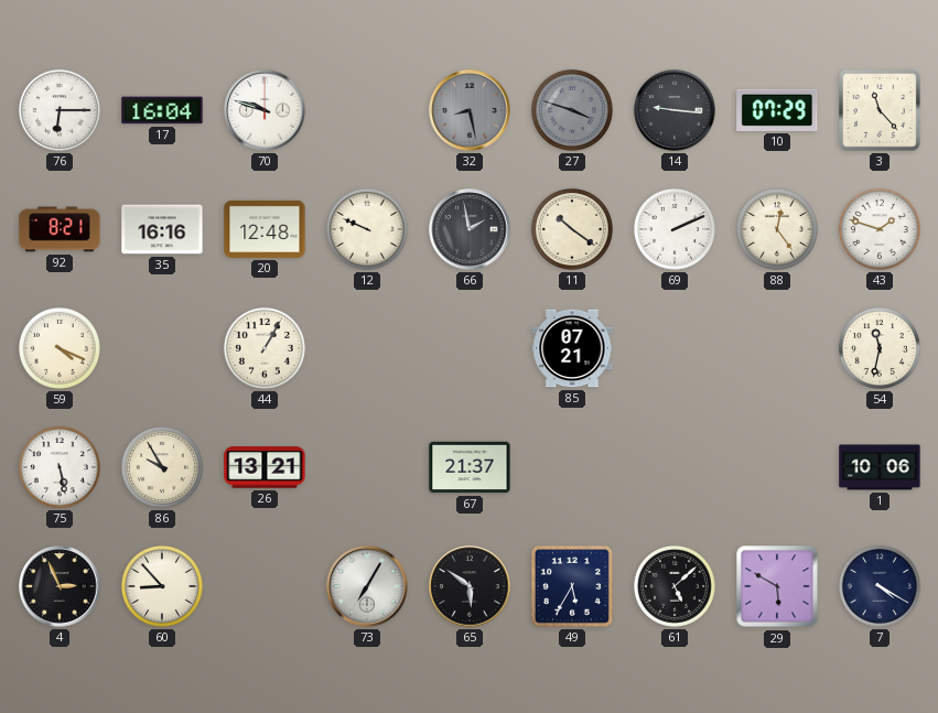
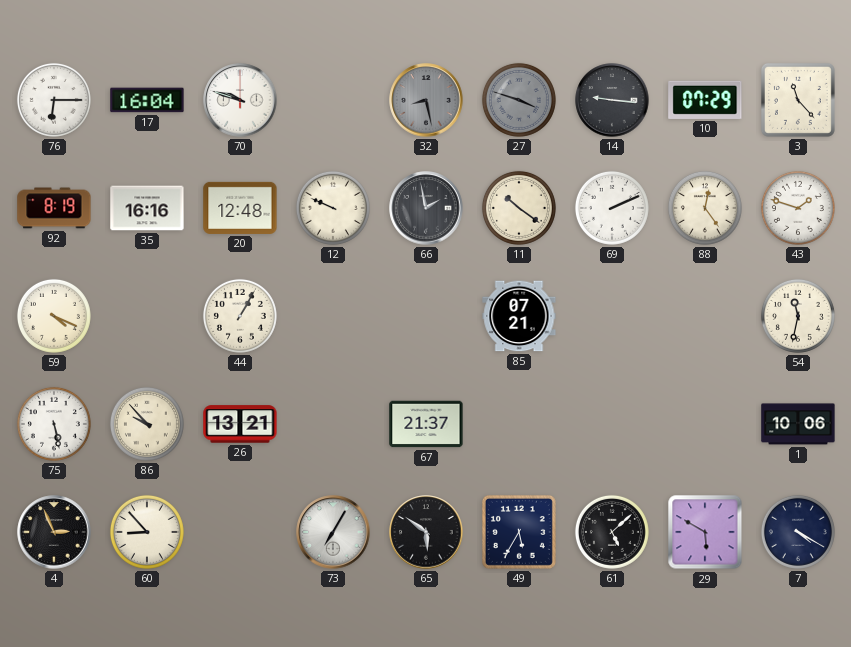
92: 8:21 -> 8:19
86: 9:55 -> 9:53
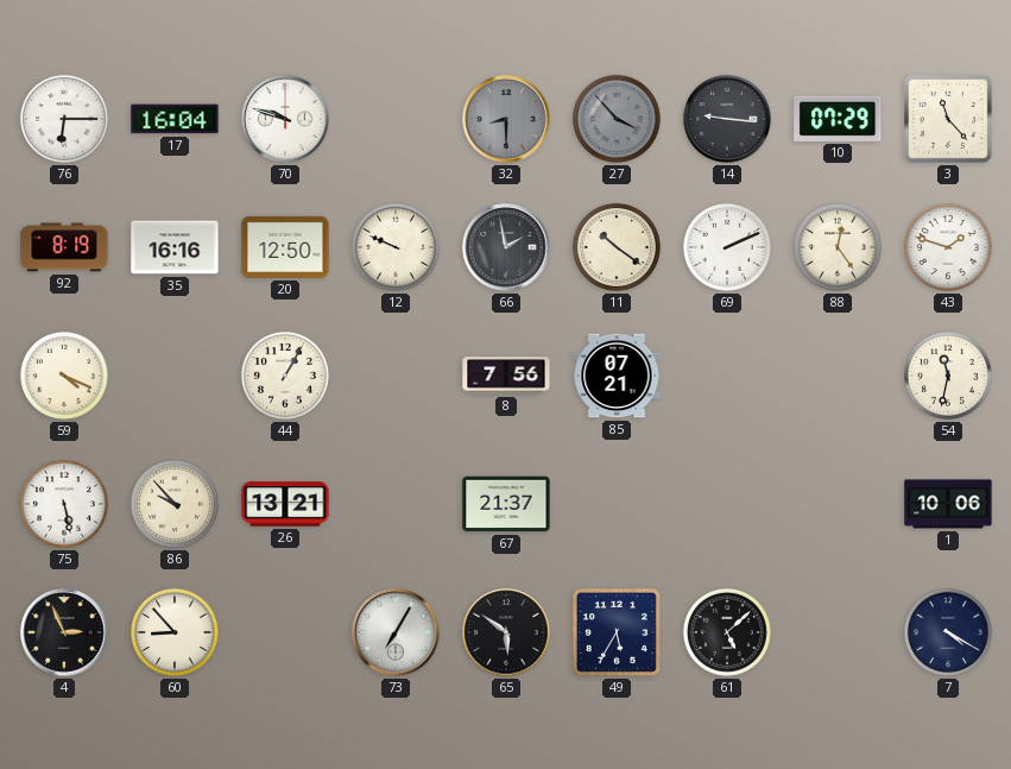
32: 8:28 -> 8:30
27: 3:48 -> 3:53
20: 12:48 -> 12:50
8: none -> 7:56
29: 5:50 -> none
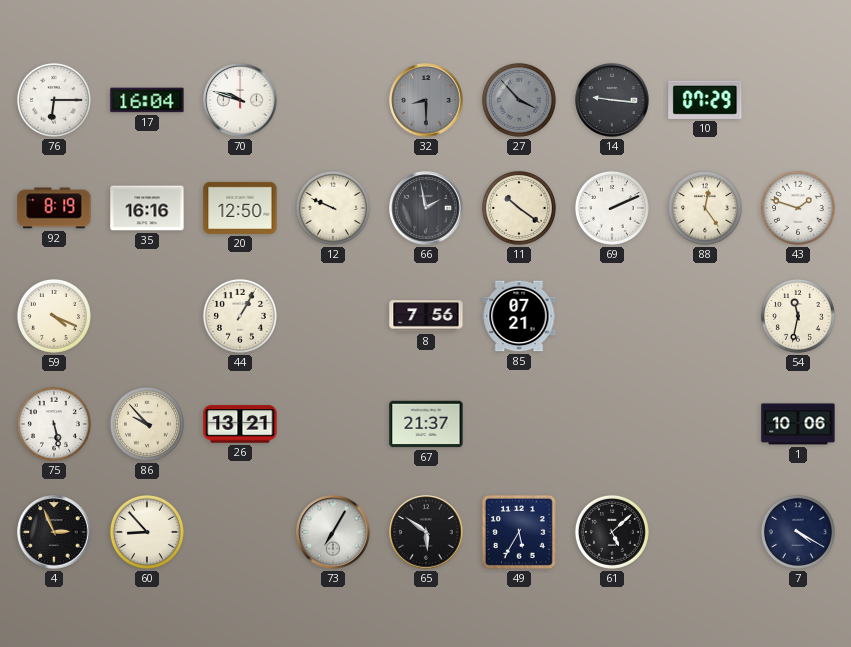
3: 11:23 -> none
